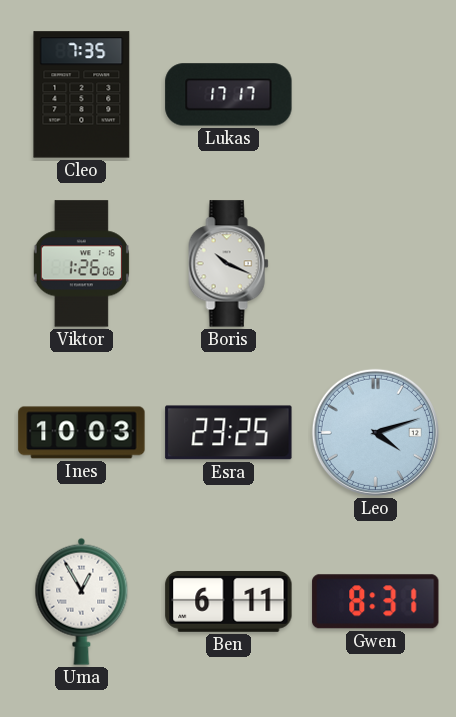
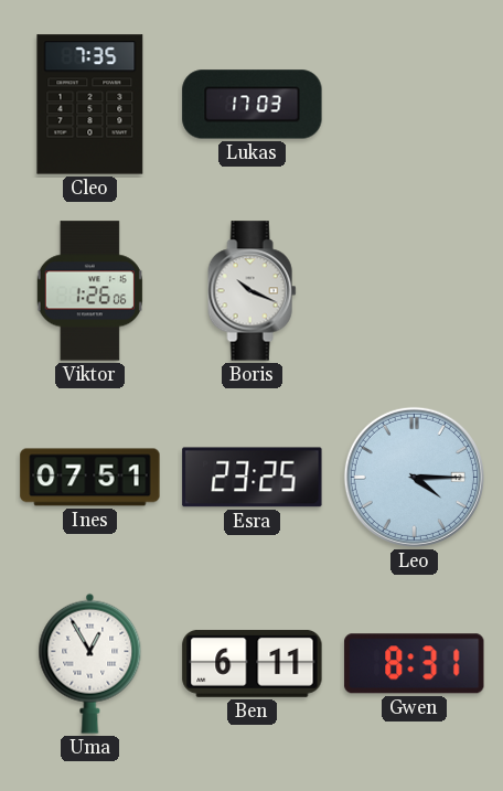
Lukas: 17:17 -> 17:03
Ines: 10:03 -> 07:51
Leo: 4:12 -> 4:15
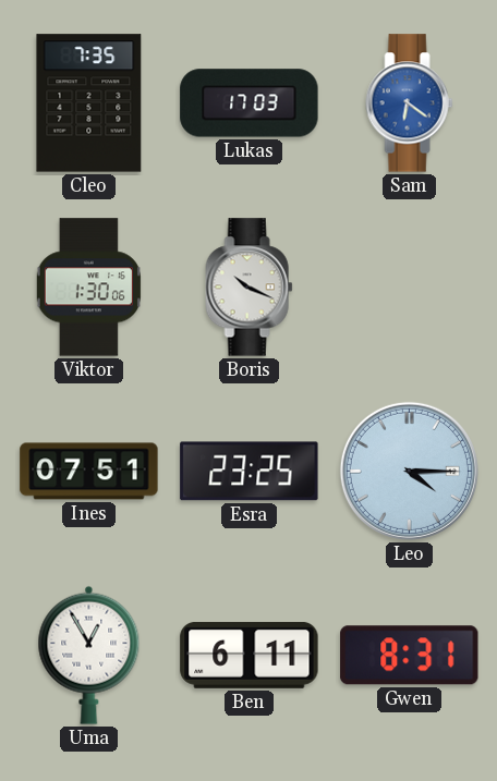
Sam: none -> 6:21
Viktor: 1:26 -> 1:30
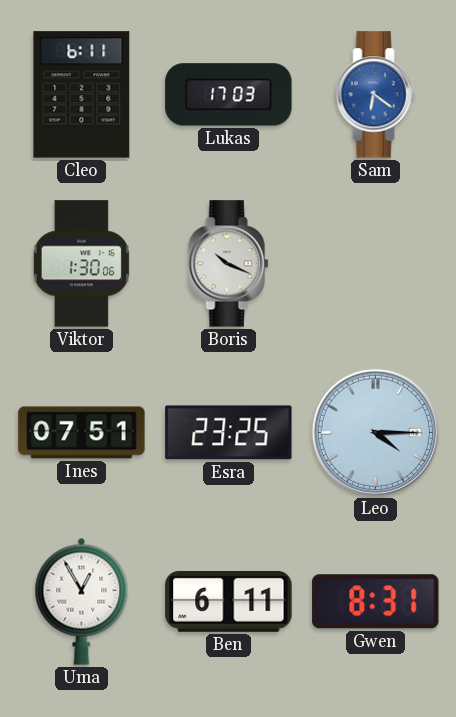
Cleo: 7:35 -> 6:11
